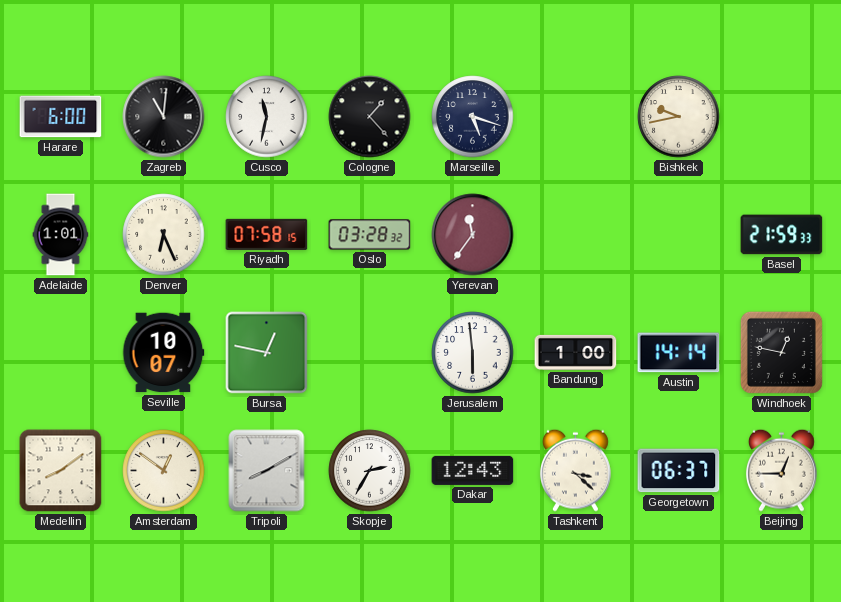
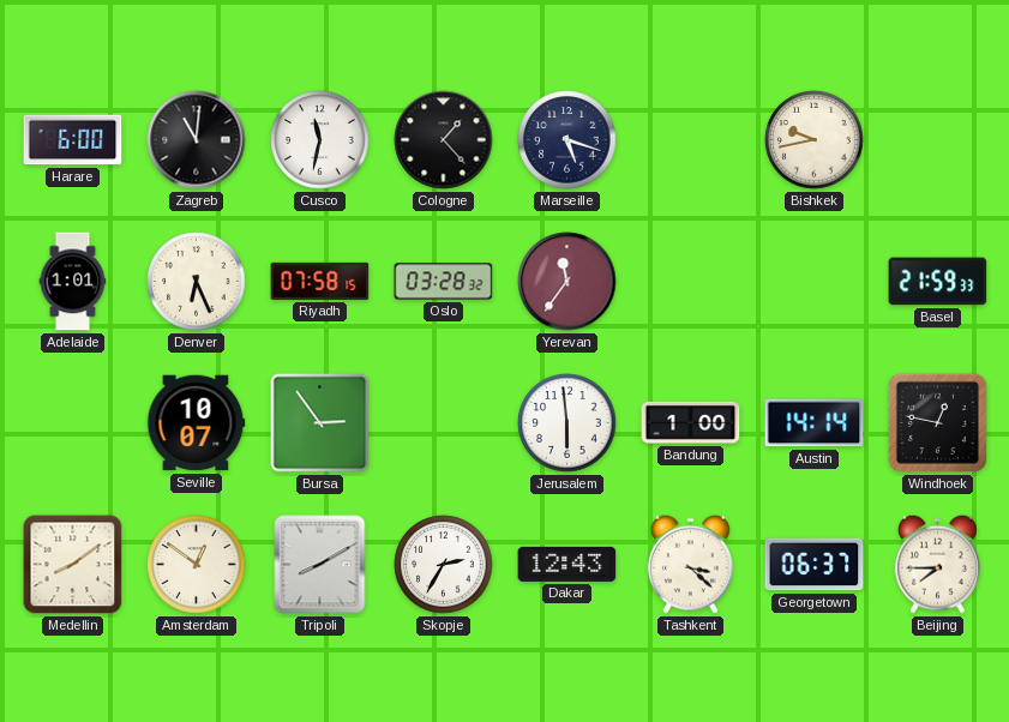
Bursa: 12:47 -> 2:54
Beijing: 12:45 -> 7:45
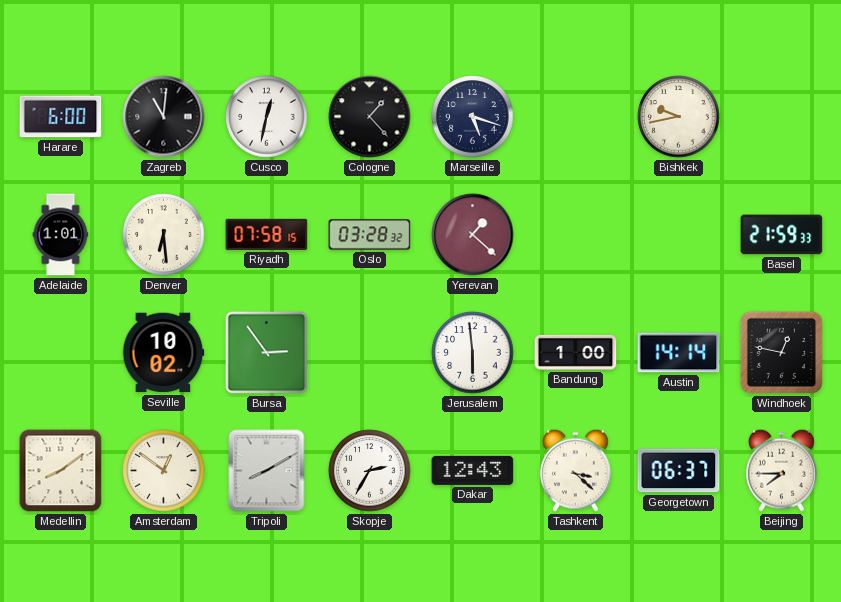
Cusco: 11:32 -> 12:32
Denver: 6:26 -> 6:29
Yerevan: 11:36 -> 1:22
Seville: 10:07 -> 10:02
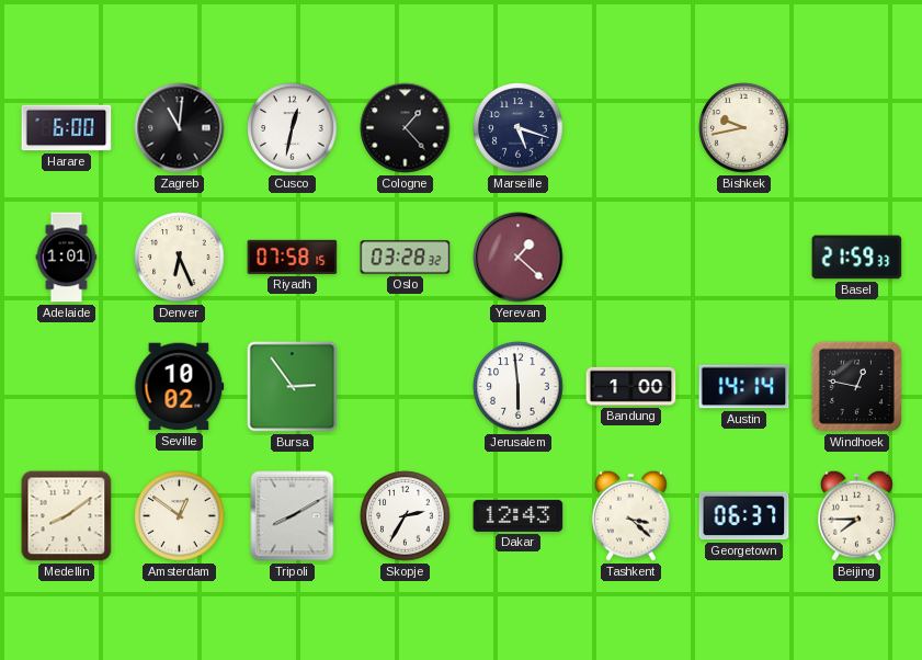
Denver: 6:29 -> 6:26
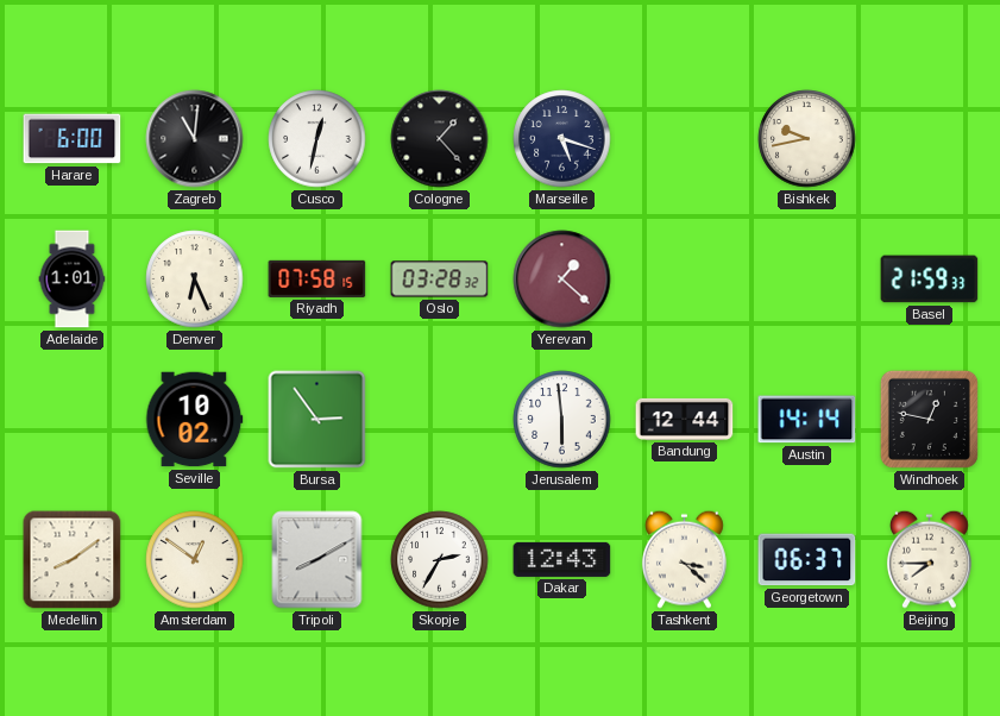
Bandung: 1:00 -> 12:44
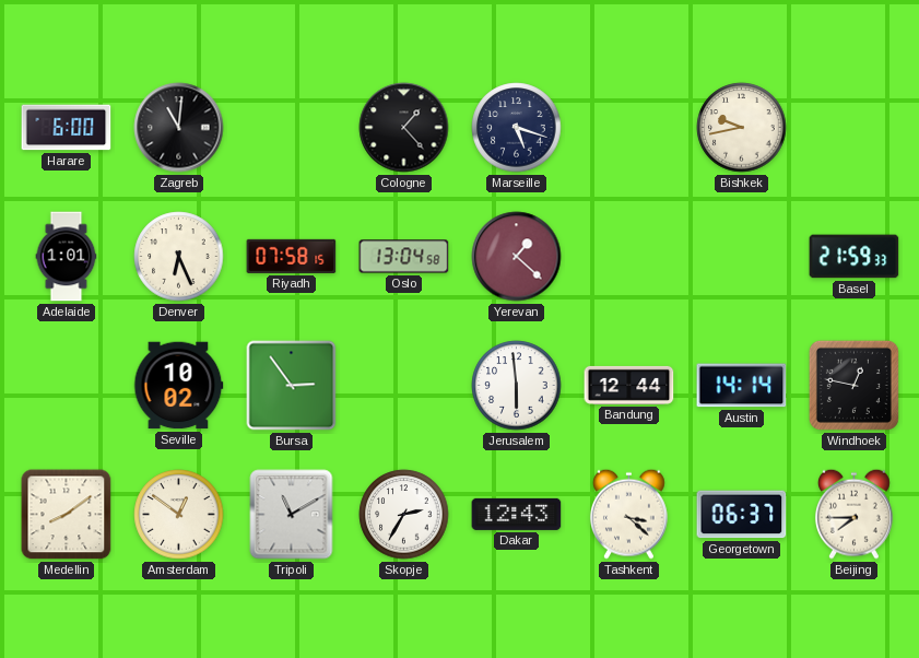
Cusco: 12:32 -> none
Oslo: 03:28 -> 13:04
Tripoli: 8:10 -> 11:10
